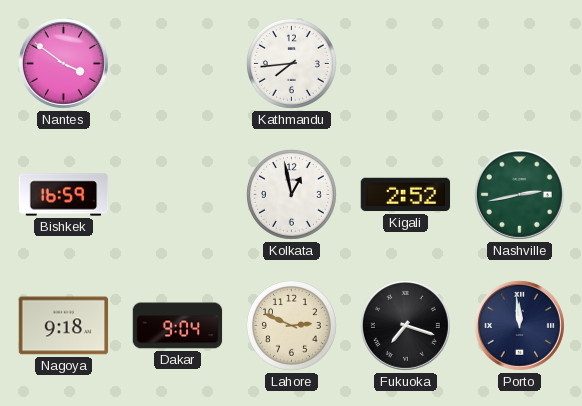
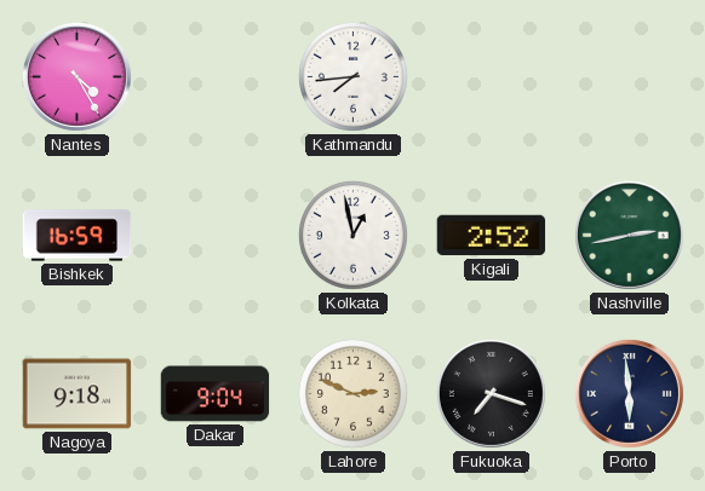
Nantes: 3:51 -> 4:25
Porto: 11:59 -> 5:59
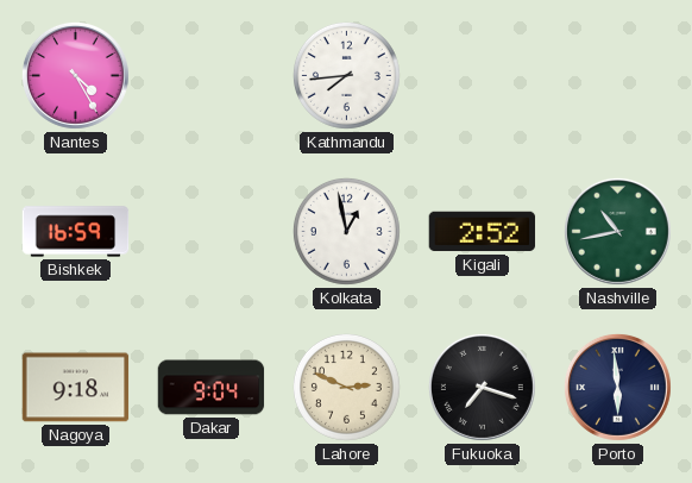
Nashville: 2:43 -> 10:43
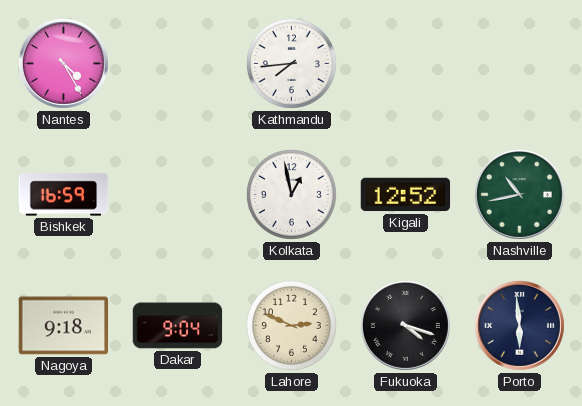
Kigali: 2:52 -> 12:52
Fukuoka: 7:18 -> 4:18
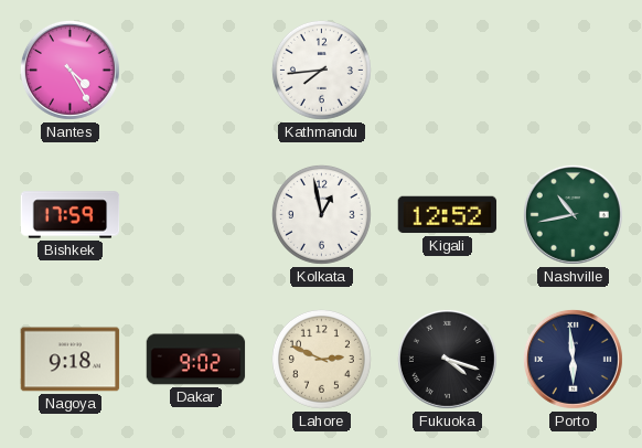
Bishkek: 16:59 -> 17:59
Dakar: 9:04 -> 9:02
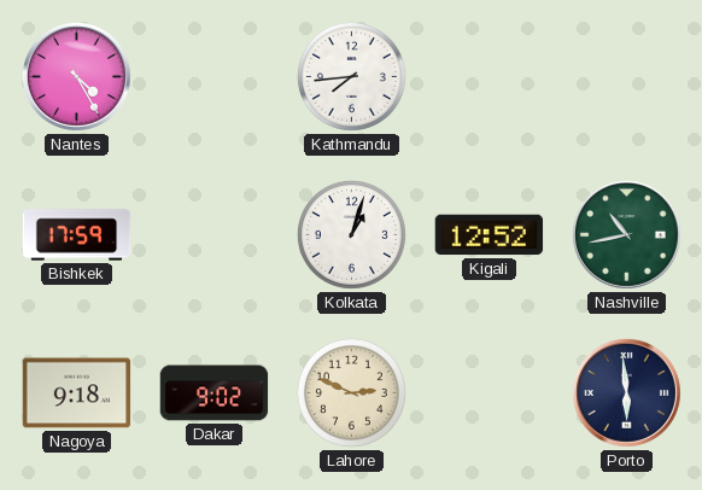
Kolkata: 12:58 -> 1:03
Fukuoka: 4:18 -> none
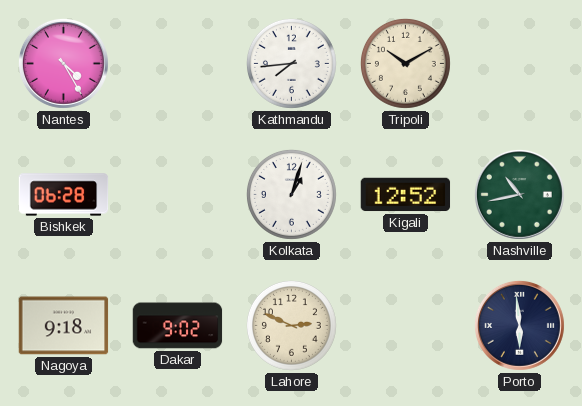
Tripoli: none -> 10:10
Bishkek: 17:59 -> 06:28
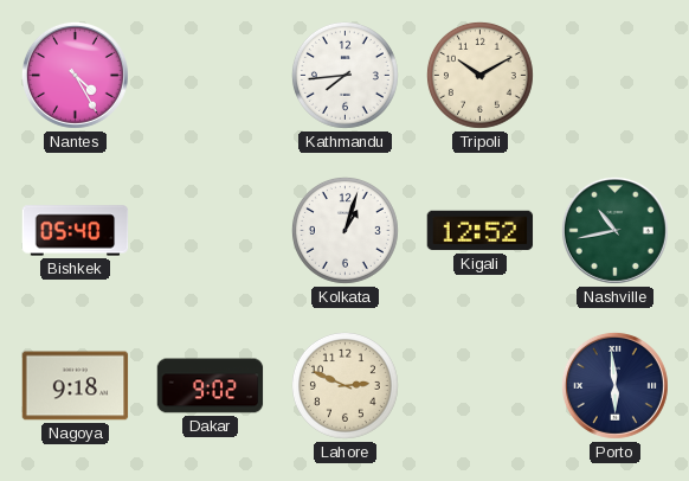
Bishkek: 06:28 -> 05:40
